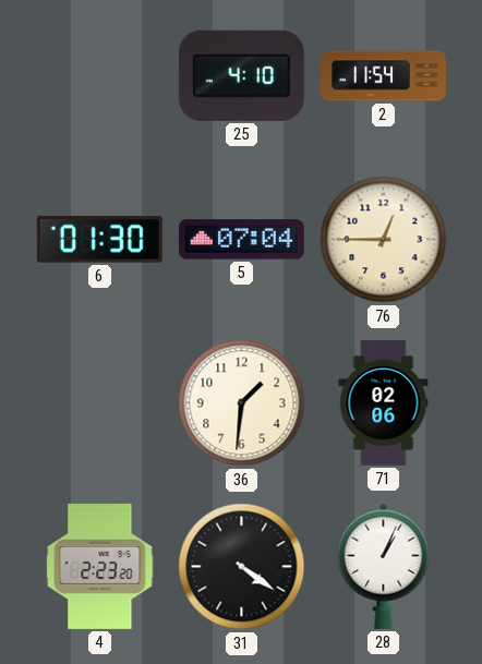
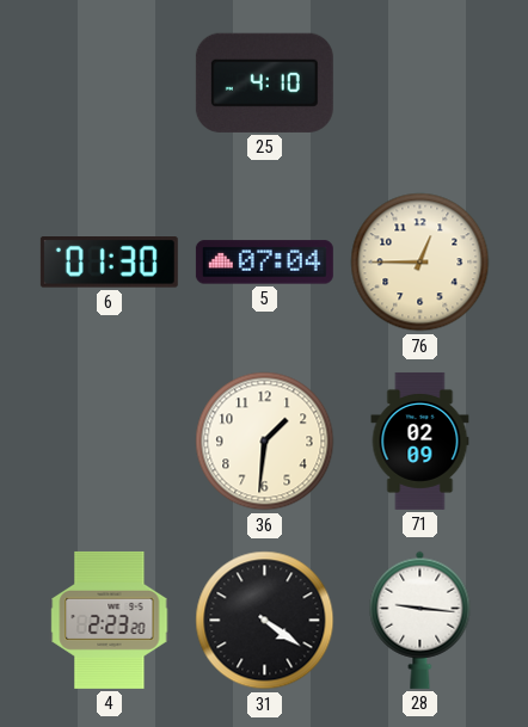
2: 11:54 -> none
71: 02:06 -> 02:09
28: 1:04 -> 9:16
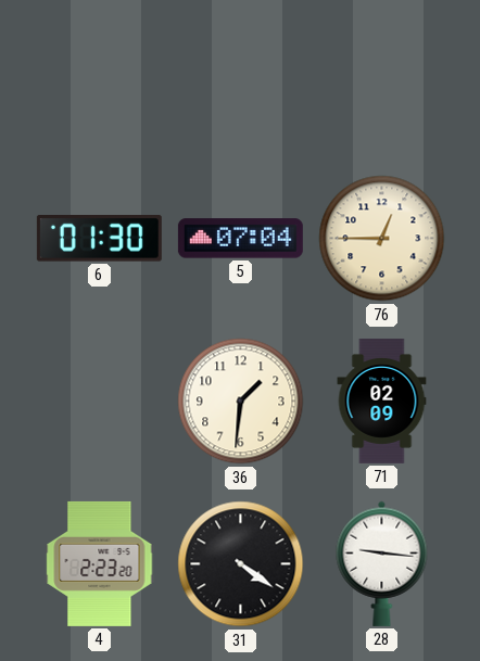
25: 4:10 -> none
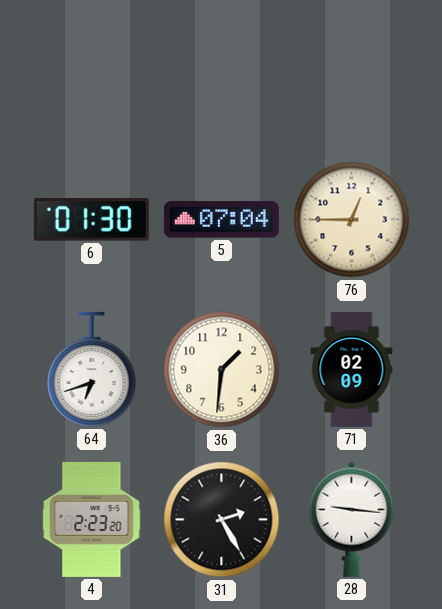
64: none -> 6:42
31: 4:21 -> 2:25
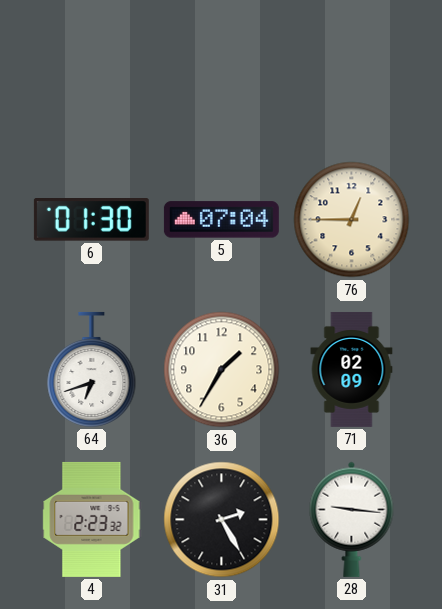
36: 1:31 -> 1:35
4: 2:23:20 -> 2:23:32
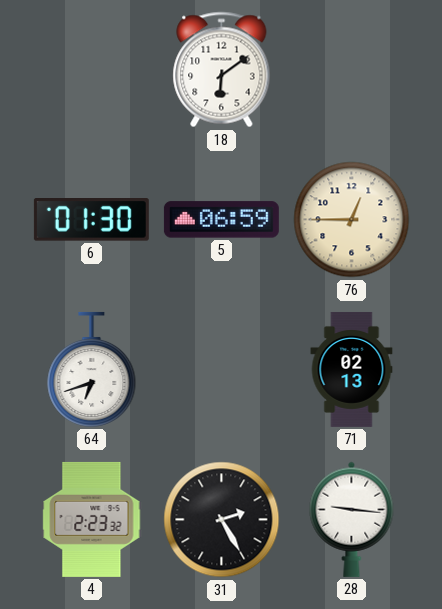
18: none -> 6:09
5: 07:04 -> 06:59
36: 1:35 -> none
71: 02:09 -> 02:13
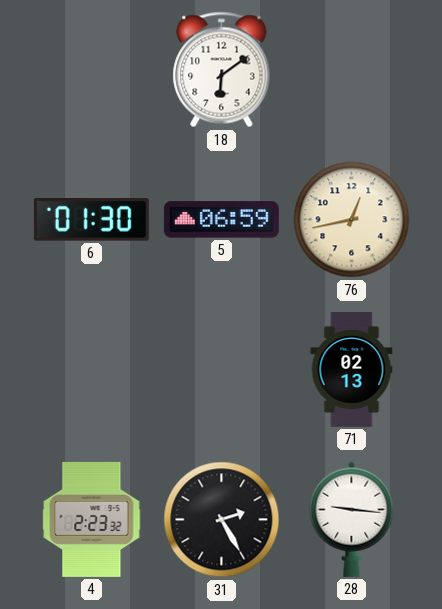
76: 12:45 -> 12:43
64: 6:42 -> none
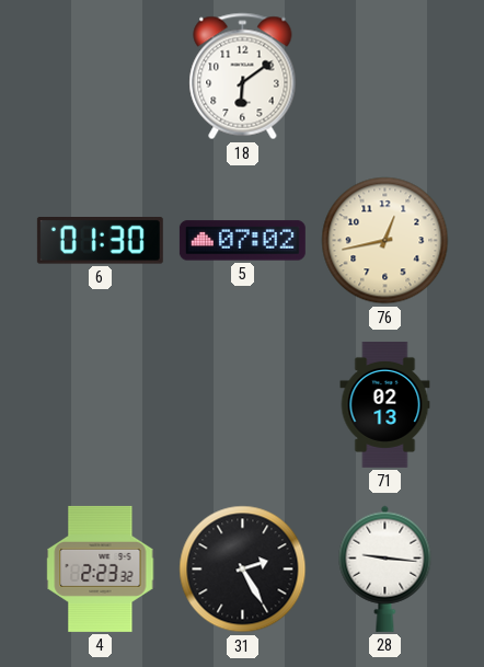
5: 06:59 -> 07:02
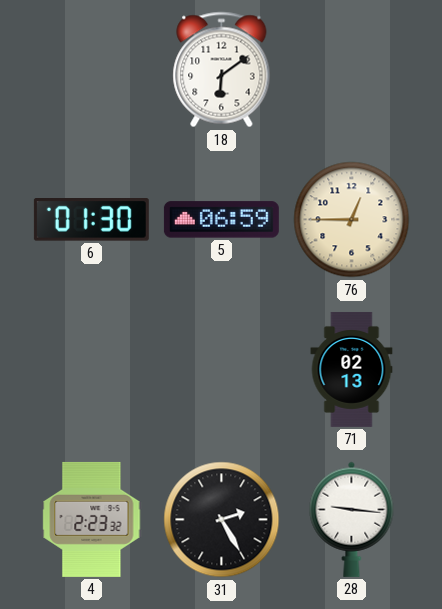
5: 07:02 -> 06:59
76: 12:43 -> 12:45
